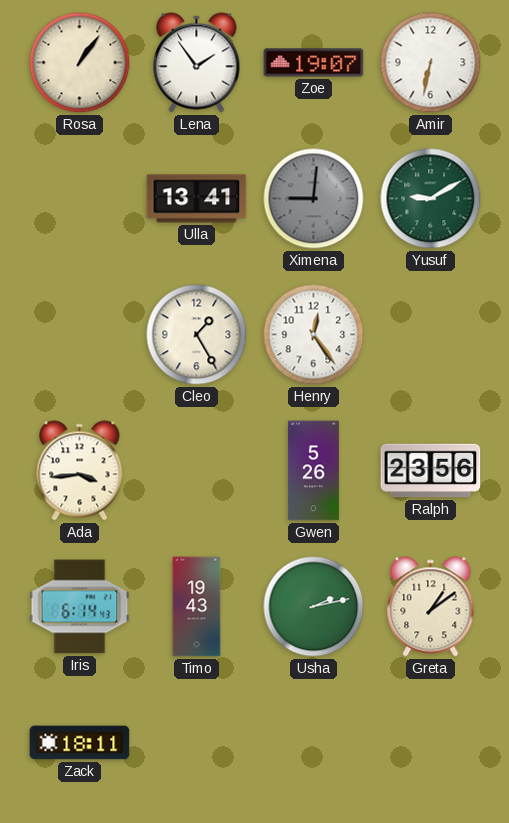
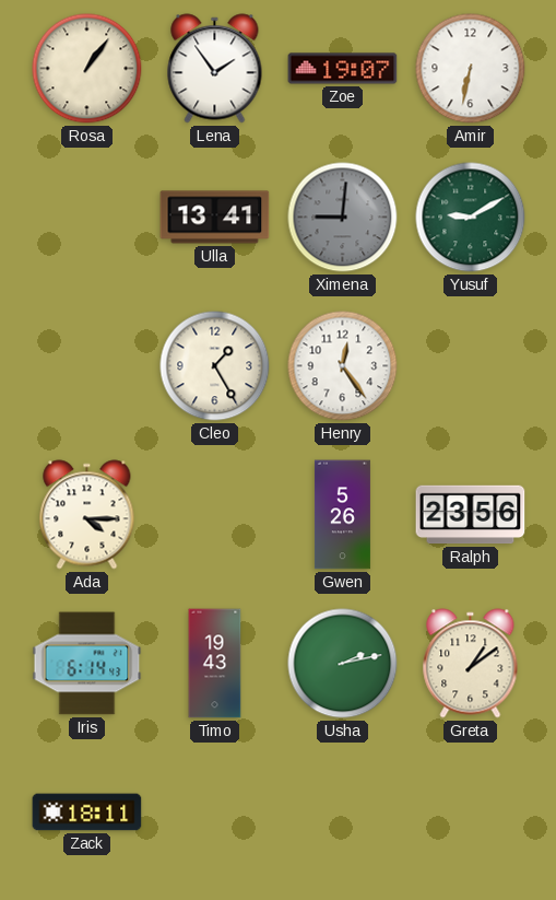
Ada: 3:44 -> 4:15
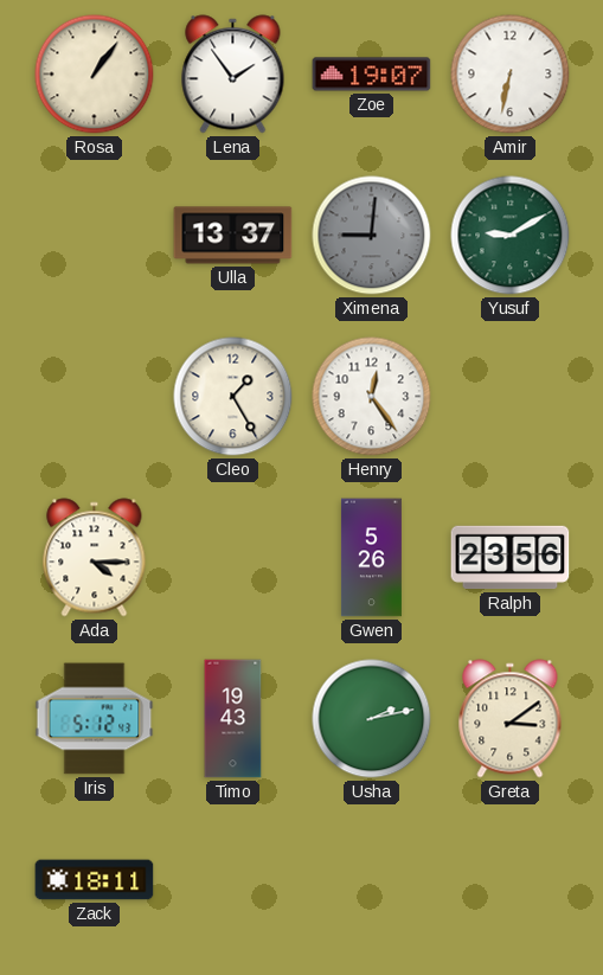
Ulla: 13:41 -> 13:37
Iris: 6:14 -> 5:12
Greta: 1:09 -> 3:09
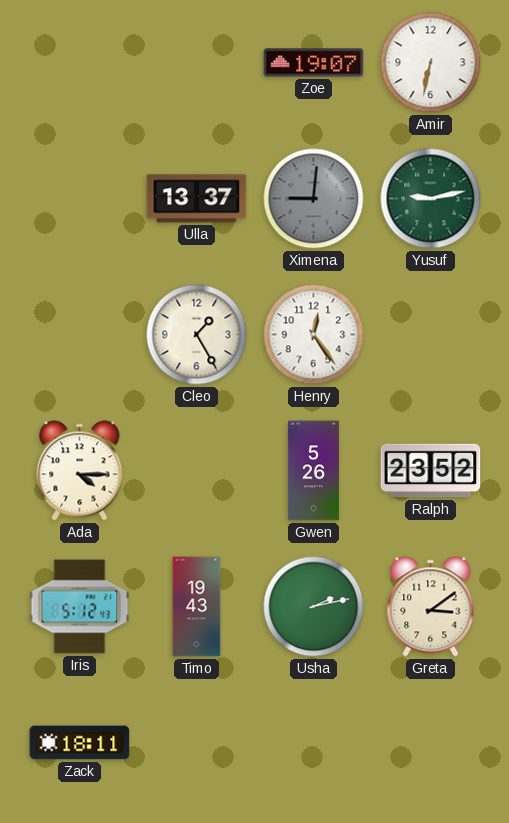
Rosa: 1:06 -> none
Lena: 1:54 -> none
Yusuf: 9:10 -> 9:13
Ralph: 23:56 -> 23:52
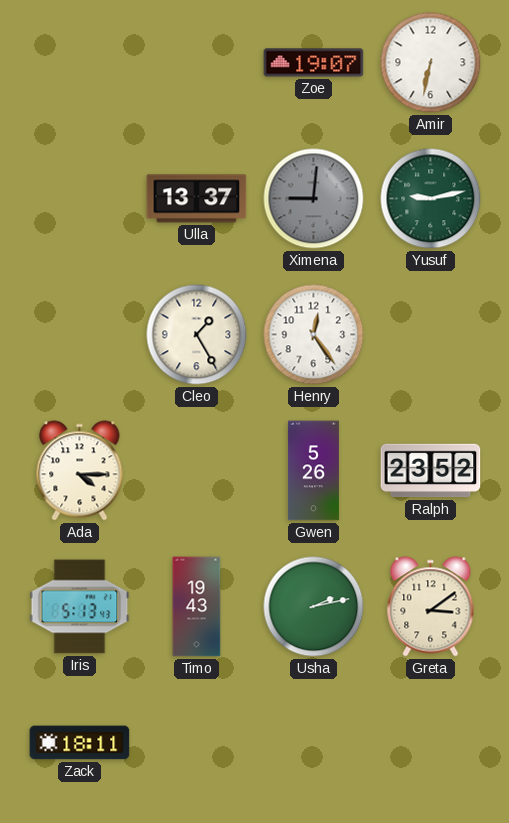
Iris: 5:12 -> 5:13
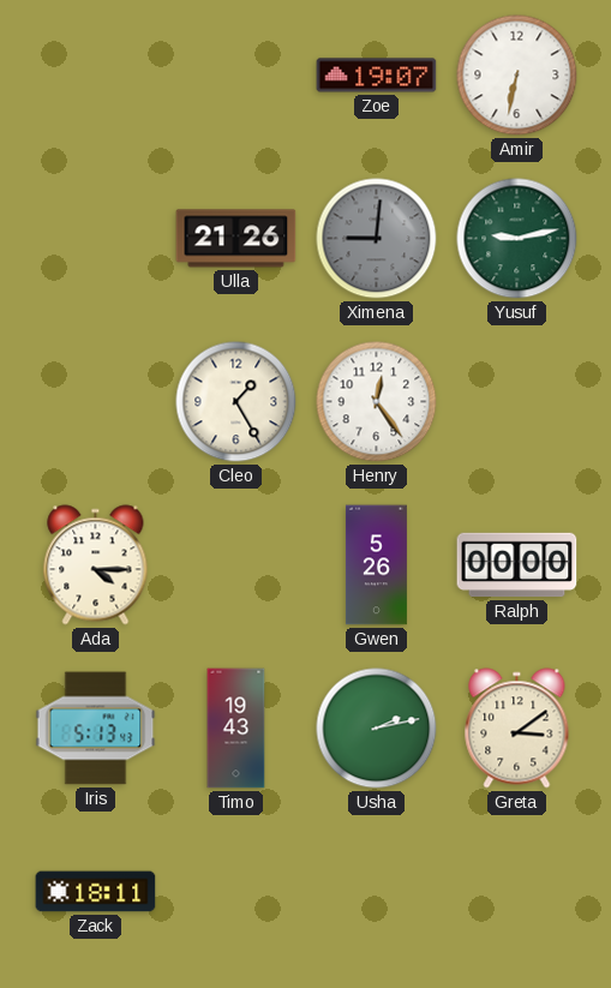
Ulla: 13:37 -> 21:26
Ralph: 23:52 -> 00:00
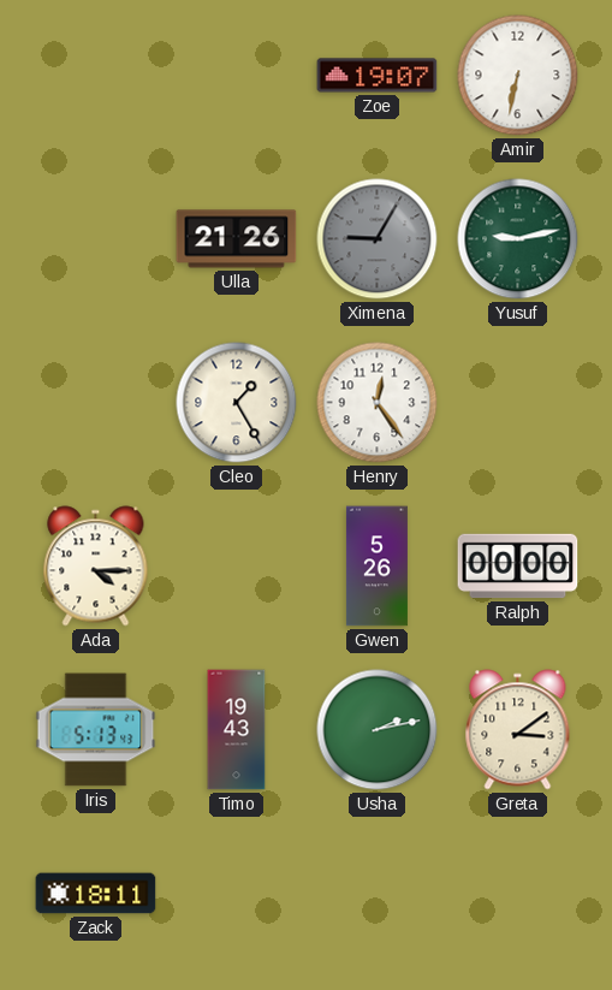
Ximena: 9:01 -> 9:05
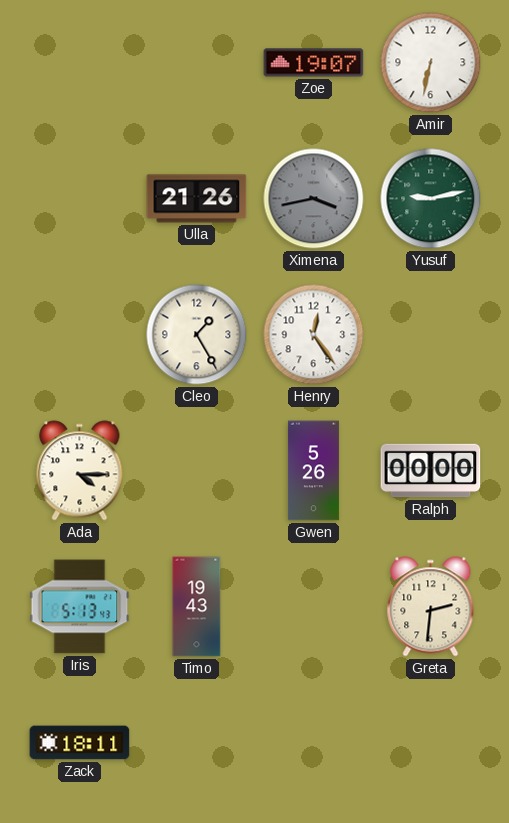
Ximena: 9:05 -> 3:43
Usha: 2:13 -> none
Greta: 3:09 -> 2:31
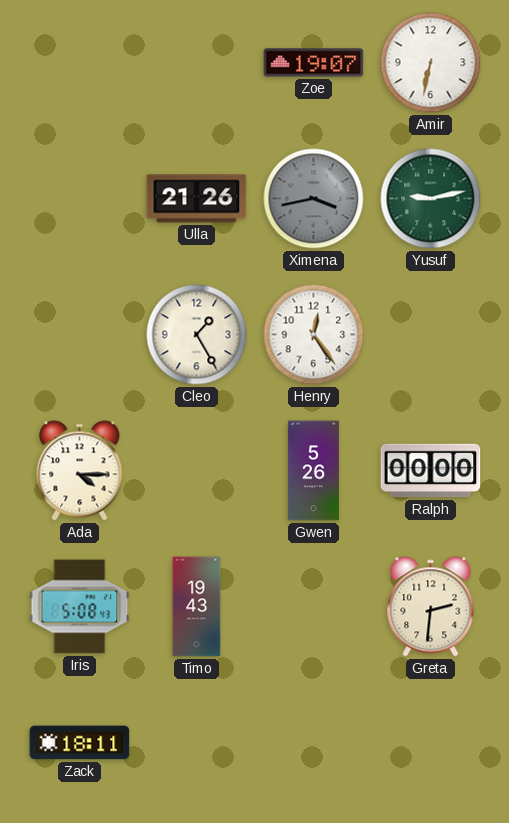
Iris: 5:13 -> 5:08
